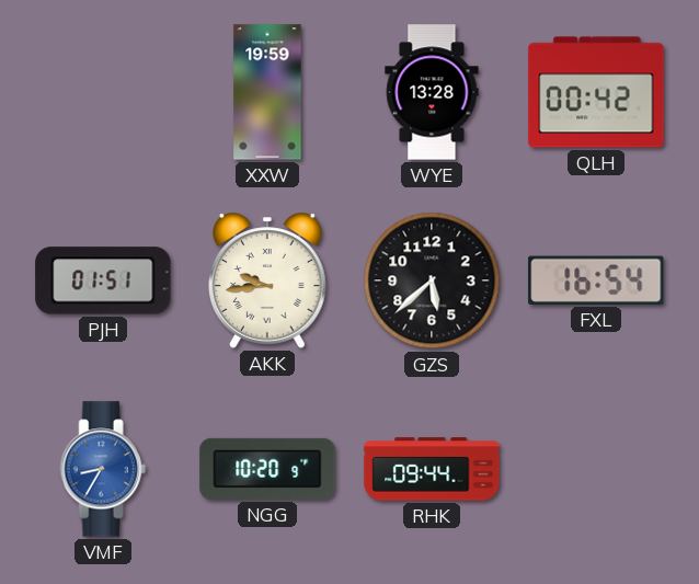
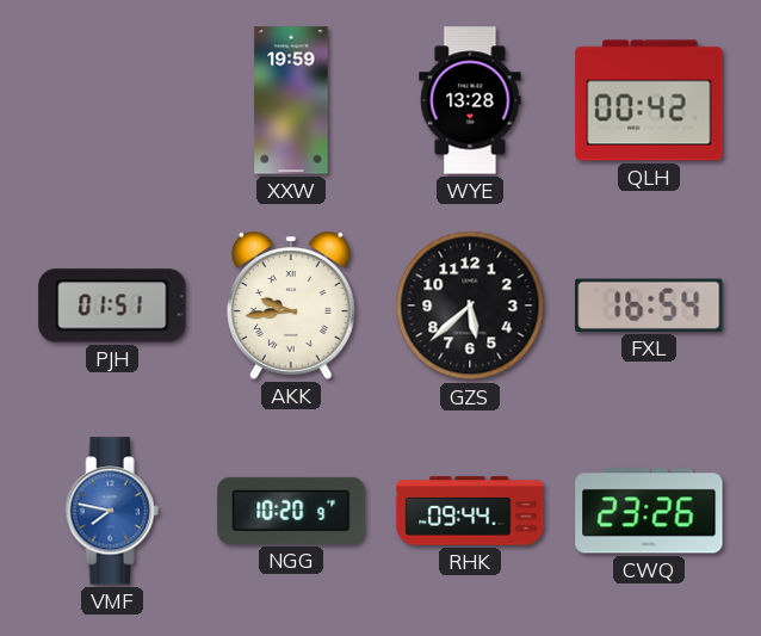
VMF: 8:35 -> 7:47
CWQ: none -> 23:26
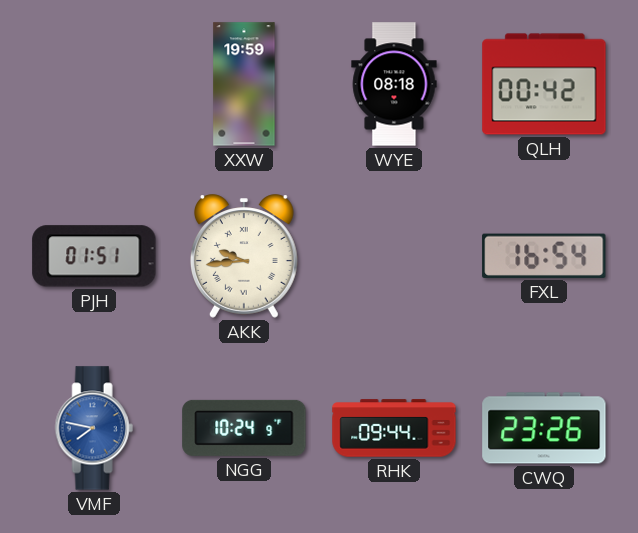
WYE: 13:28 -> 08:18
GZS: 5:38 -> none
NGG: 10:20 -> 10:24
